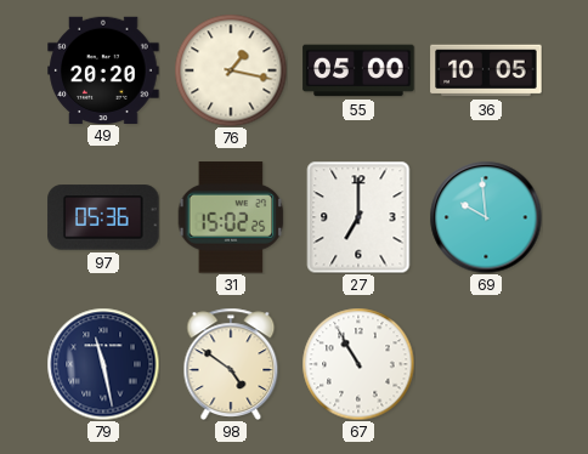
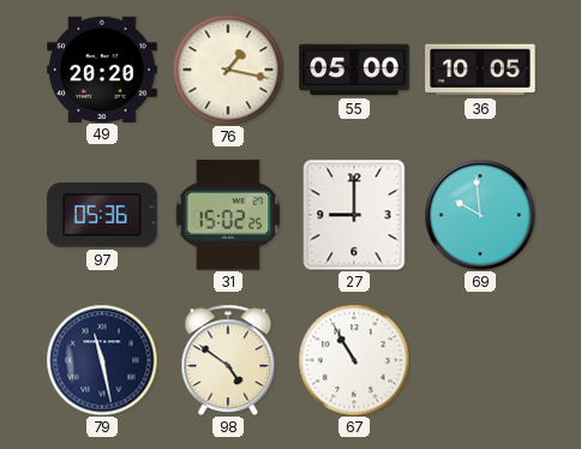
27: 7:00 -> 9:00
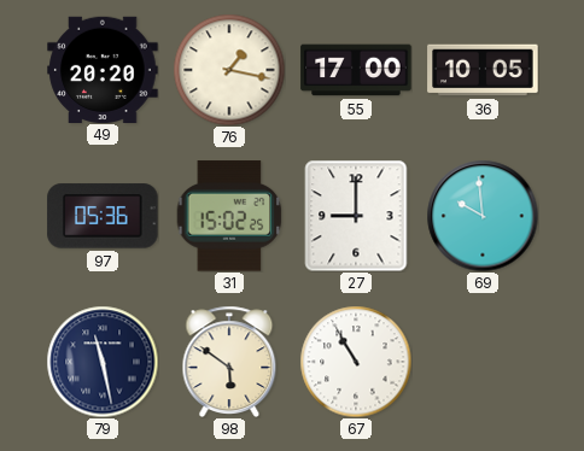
55: 05:00 -> 17:00
98: 4:51 -> 5:51
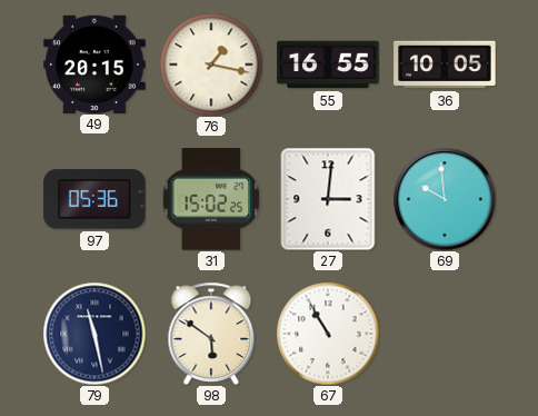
49: 20:20 -> 20:15
55: 17:00 -> 16:55
27: 9:00 -> 3:01
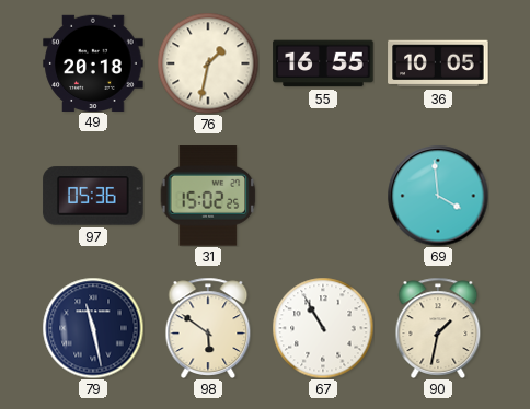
49: 20:15 -> 20:18
76: 1:17 -> 1:32
27: 3:01 -> none
69: 9:59 -> 3:59
90: none -> 1:32
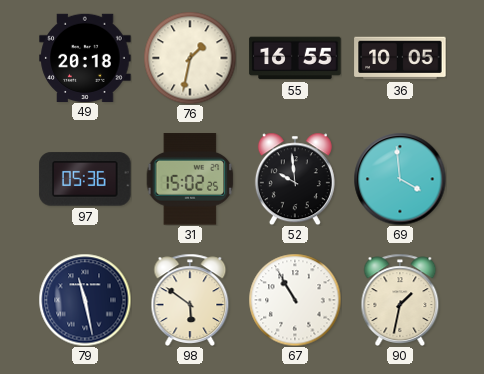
52: none -> 9:59
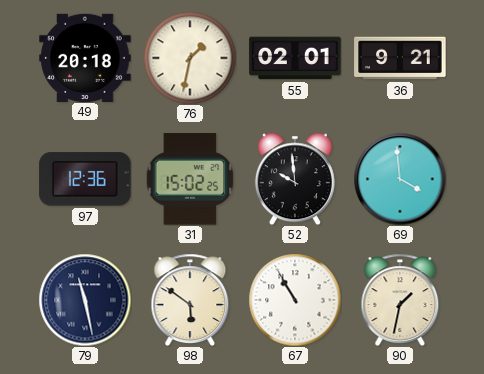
55: 16:55 -> 02:01
36: 10:05 -> 9:21
97: 05:36 -> 12:36
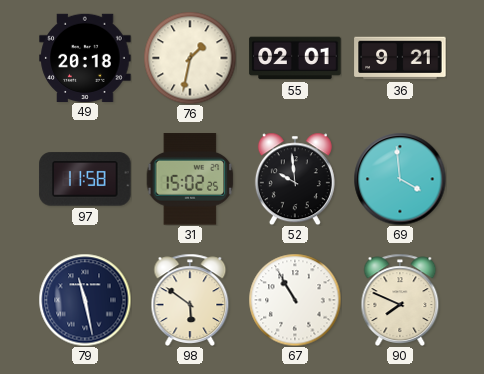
97: 12:36 -> 11:58
90: 1:32 -> 7:49
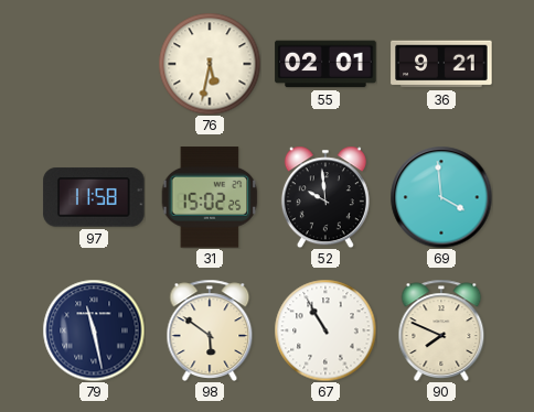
49: 20:18 -> none
76: 1:32 -> 5:32
